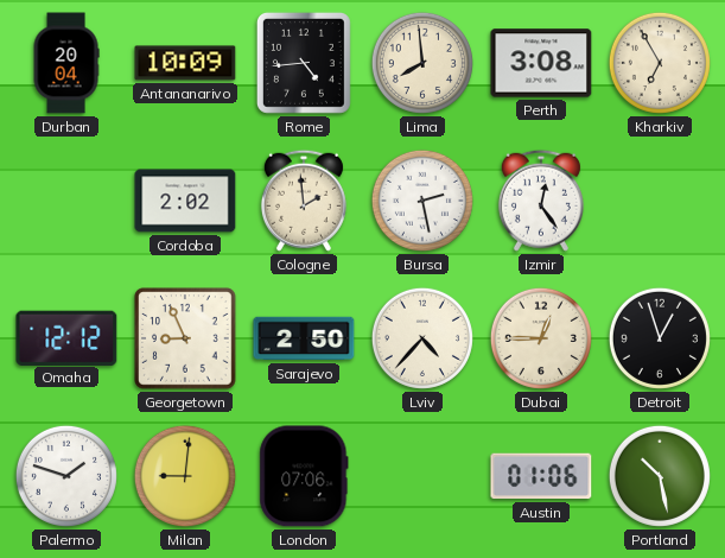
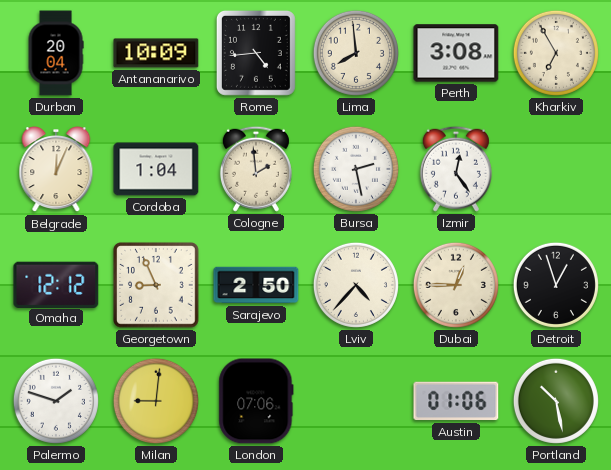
Belgrade: none -> 12:04
Cordoba: 2:02 -> 1:04
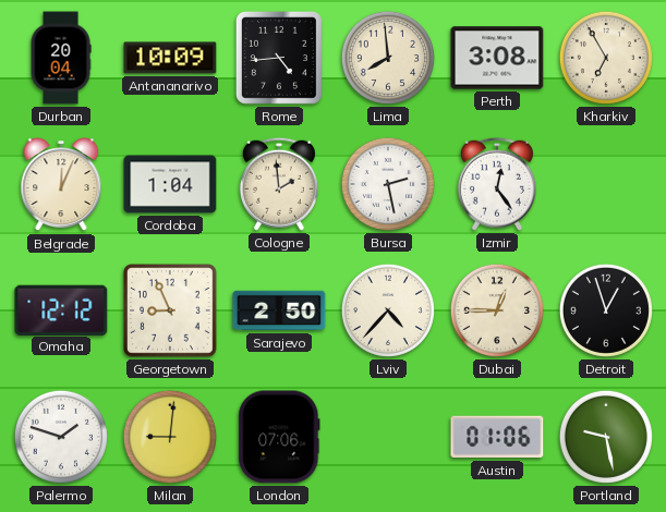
Portland: 10:28 -> 9:28
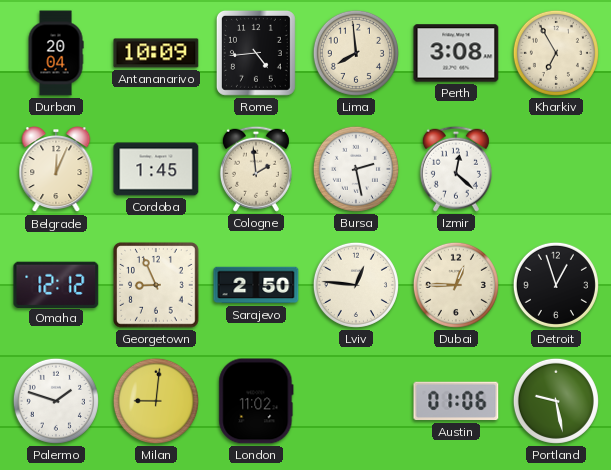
Cordoba: 1:04 -> 1:45
Izmir: 12:24 -> 12:22
Lviv: 4:37 -> 12:46
London: 07:06 -> 11:02
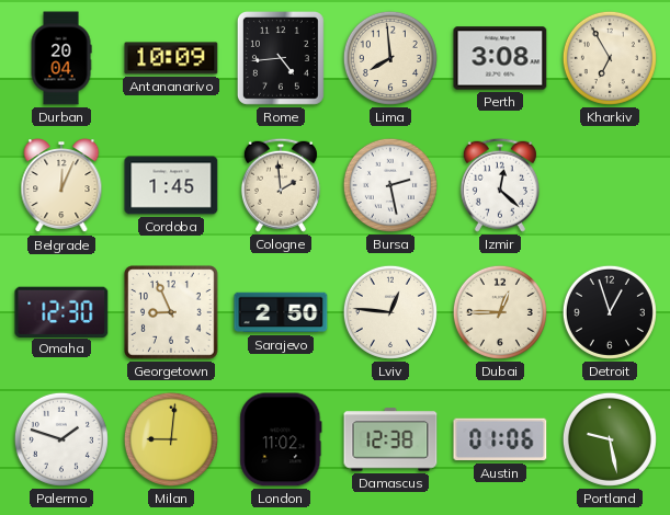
Omaha: 12:12 -> 12:30
Damascus: none -> 12:38
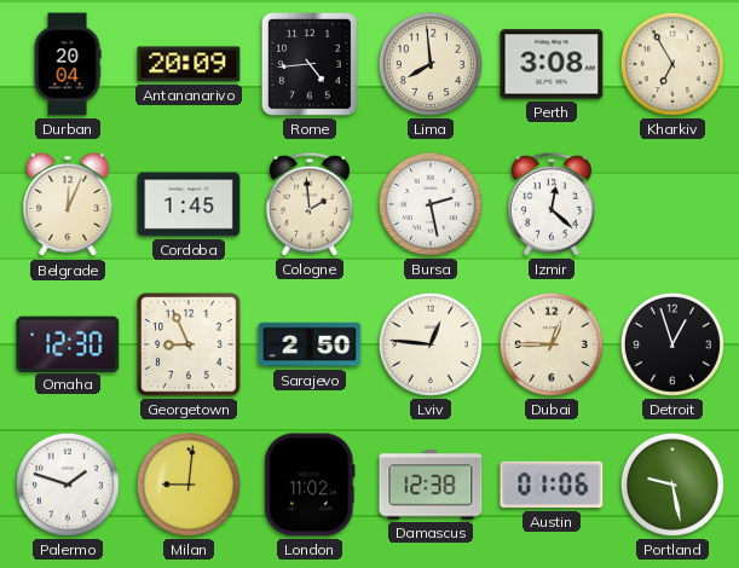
Antananarivo: 10:09 -> 20:09
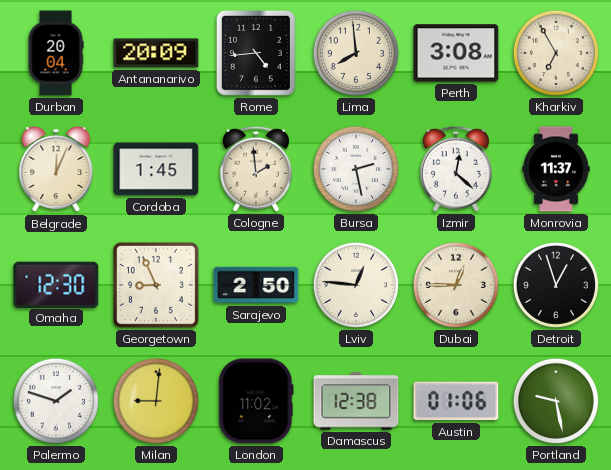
Monrovia: none -> 11:37
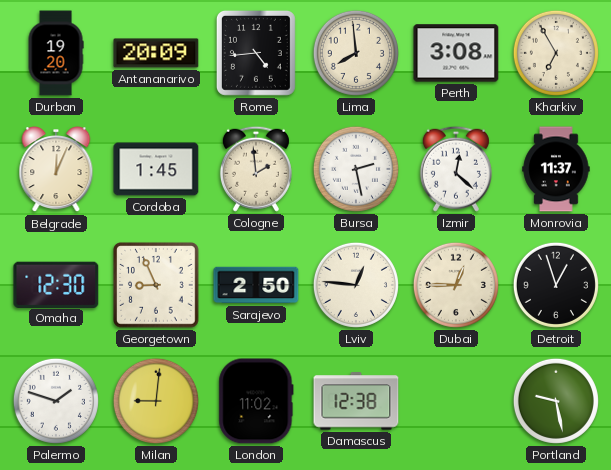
Durban: 20:04 -> 19:20
Austin: 01:06 -> none
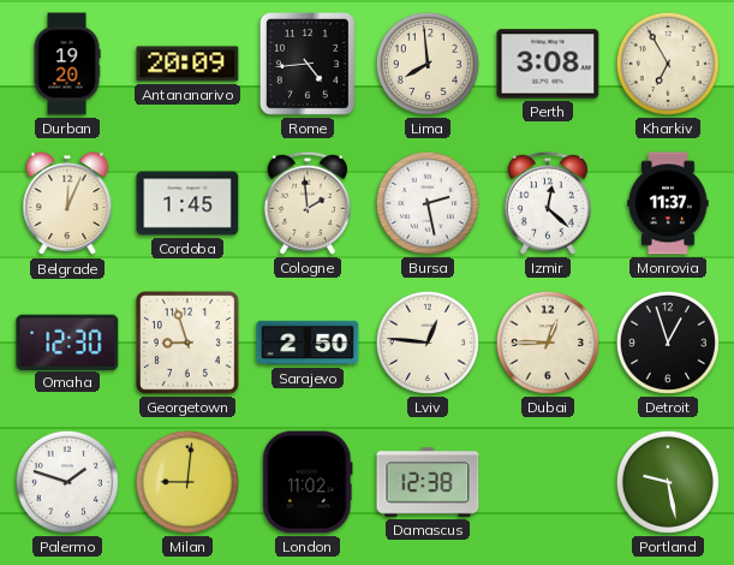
Georgetown: 8:56 -> 8:57
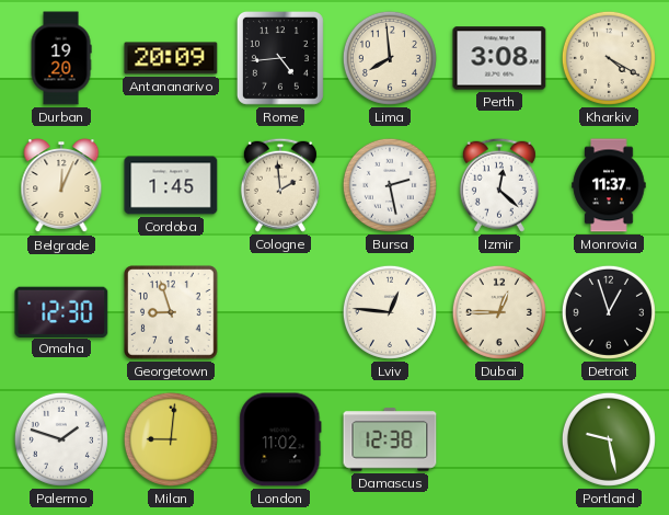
Kharkiv: 6:55 -> 4:20
Sarajevo: 2:50 -> none
